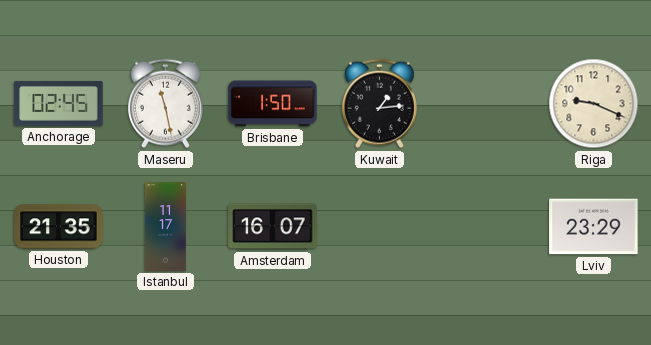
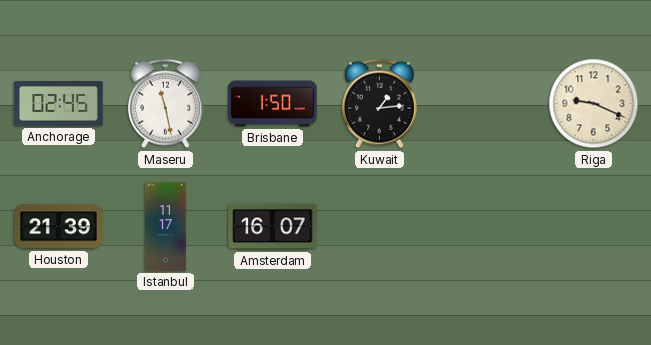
Houston: 21:35 -> 21:39
Lviv: 23:29 -> none
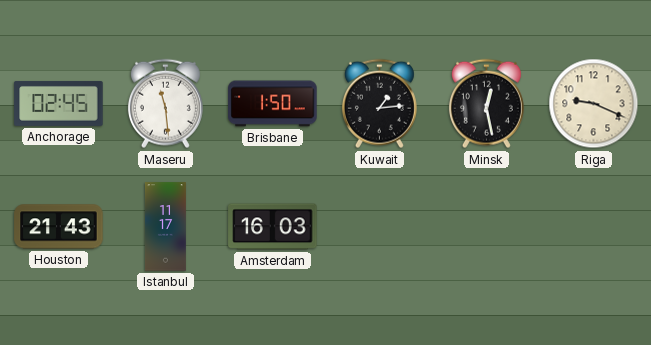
Maseru: 11:28 -> 11:29
Minsk: none -> 12:28
Houston: 21:39 -> 21:43
Amsterdam: 16:07 -> 16:03
